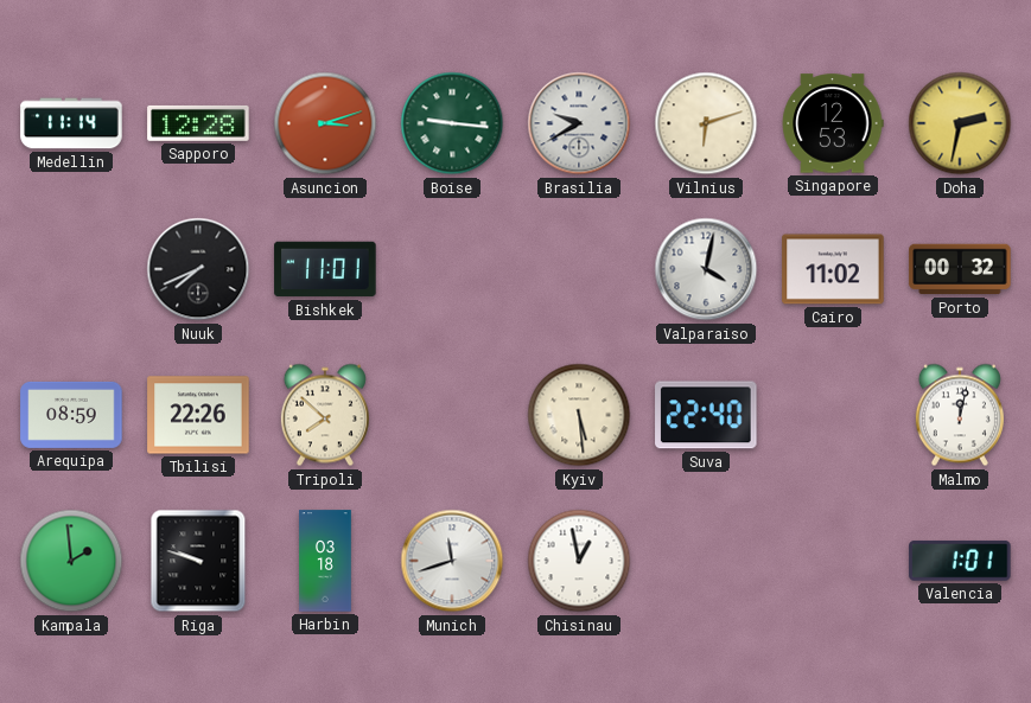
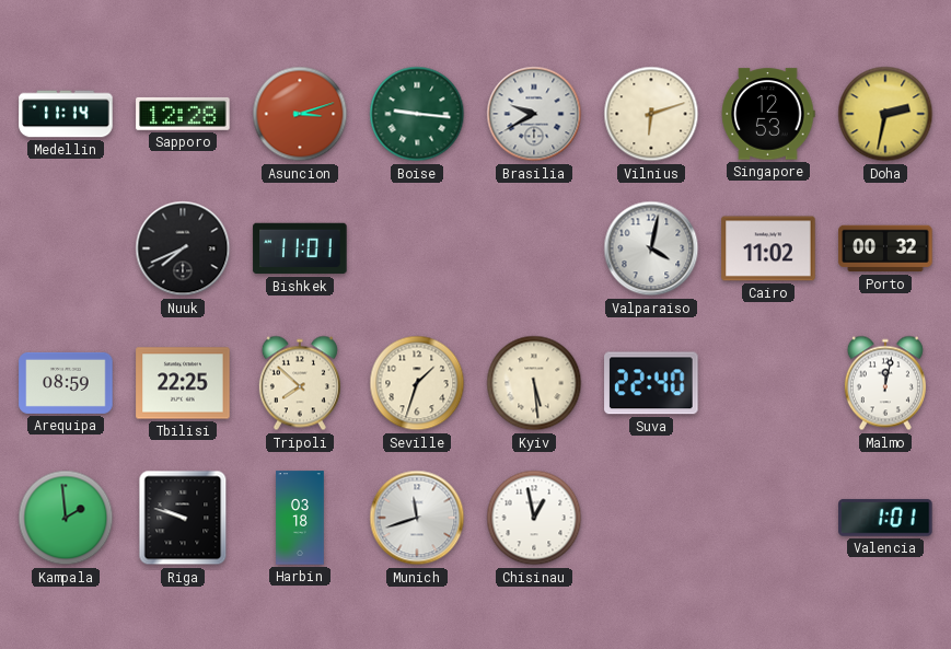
Tbilisi: 22:26 -> 22:25
Seville: none -> 1:33
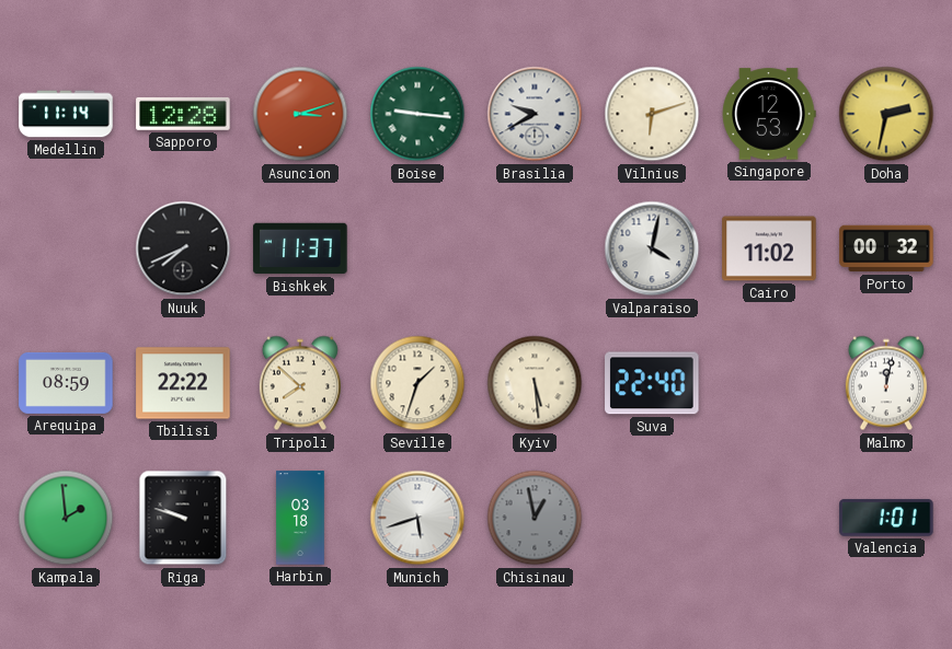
Bishkek: 11:01 -> 11:37
Tbilisi: 22:25 -> 22:22
Munich: 11:42 -> 5:42
Chisinau dial: white -> grey
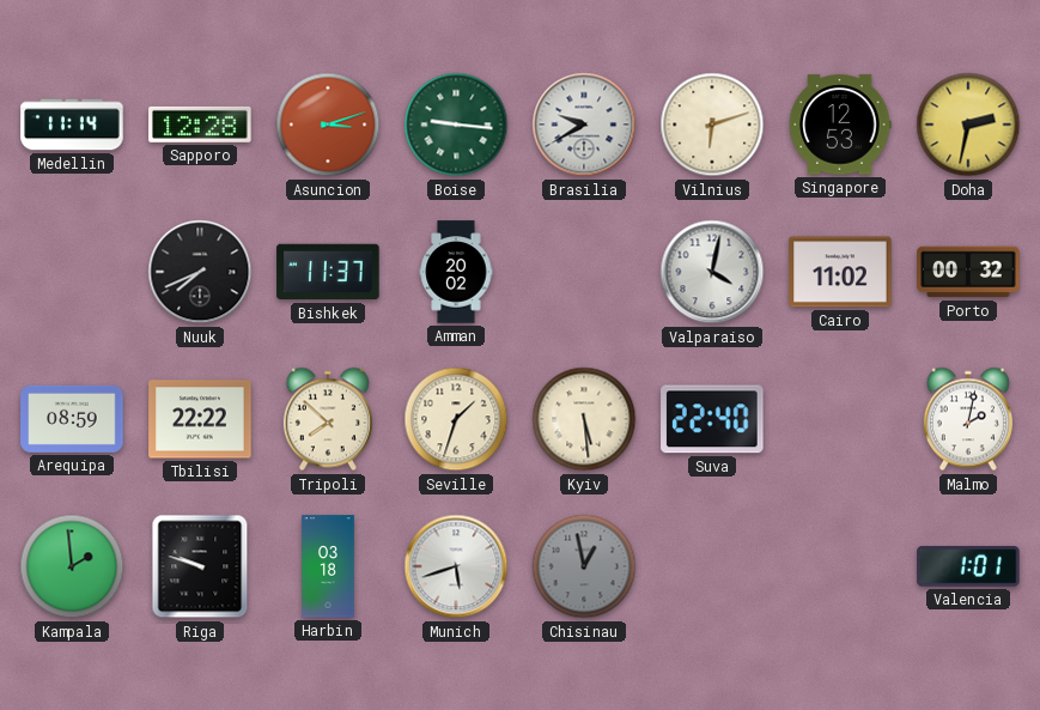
Amman: none -> 20:02
Malmo: 12:02 -> 2:02
